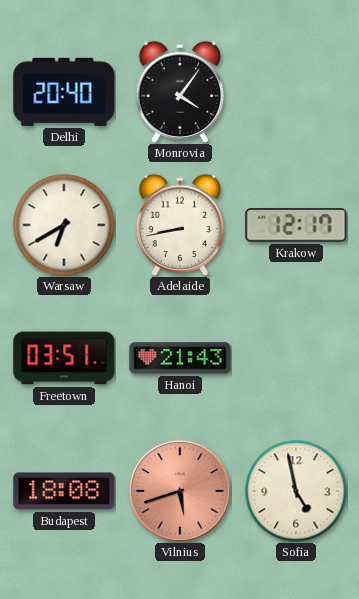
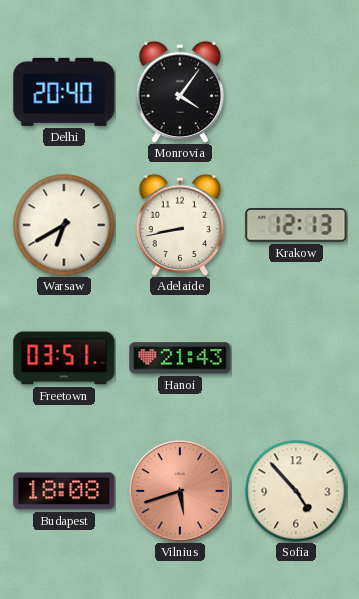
Krakow: 12:17 -> 12:13
Sofia: 4:58 -> 4:53
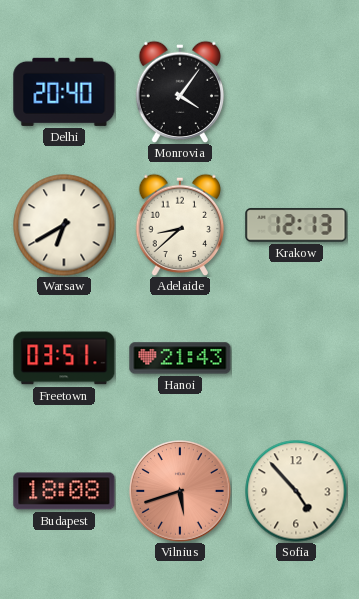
Adelaide: 8:43 -> 8:38
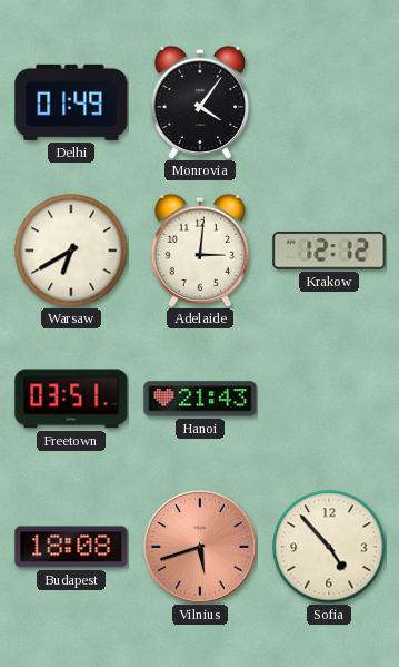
Delhi: 20:40 -> 01:49
Adelaide: 8:38 -> 3:01
Krakow: 12:13 -> 12:12
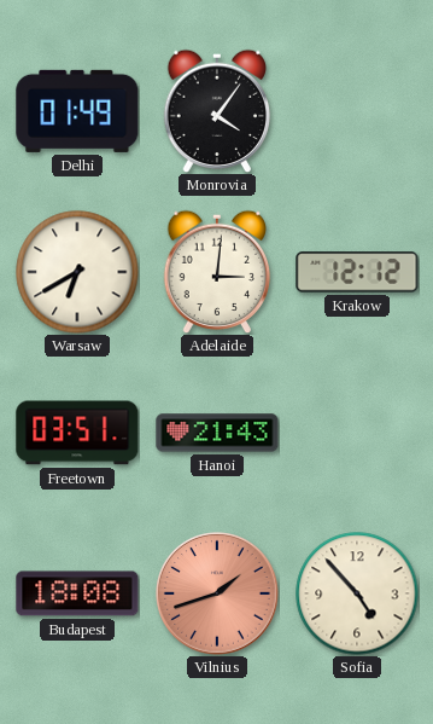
Vilnius: 5:42 -> 1:42
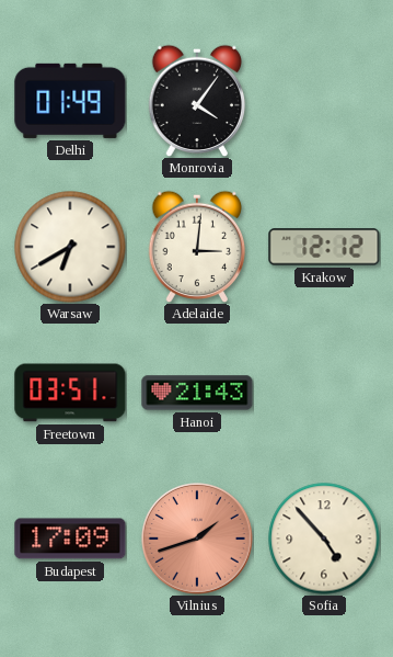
Budapest: 18:08 -> 17:09
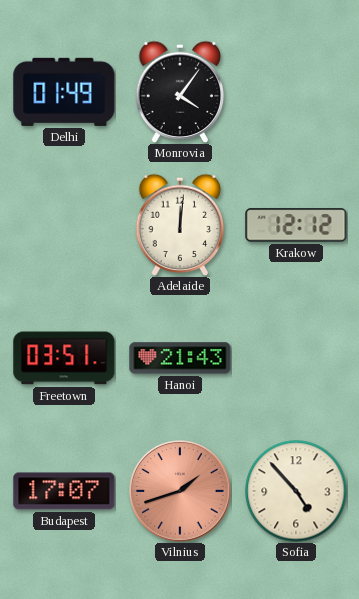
Warsaw: 6:40 -> none
Adelaide: 3:01 -> 12:01
Budapest: 17:09 -> 17:07
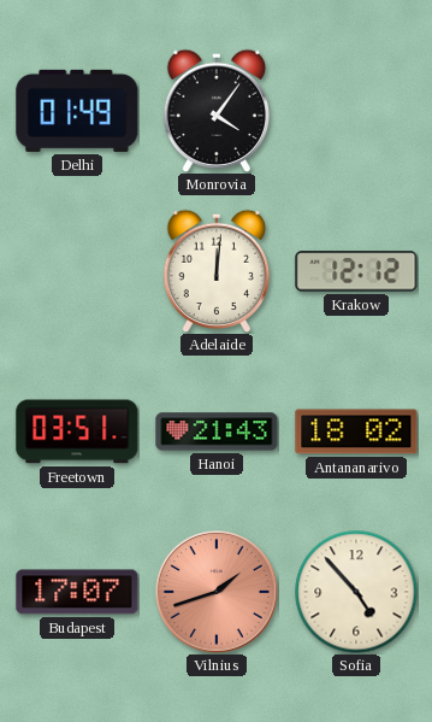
Antananarivo: none -> 18:02
